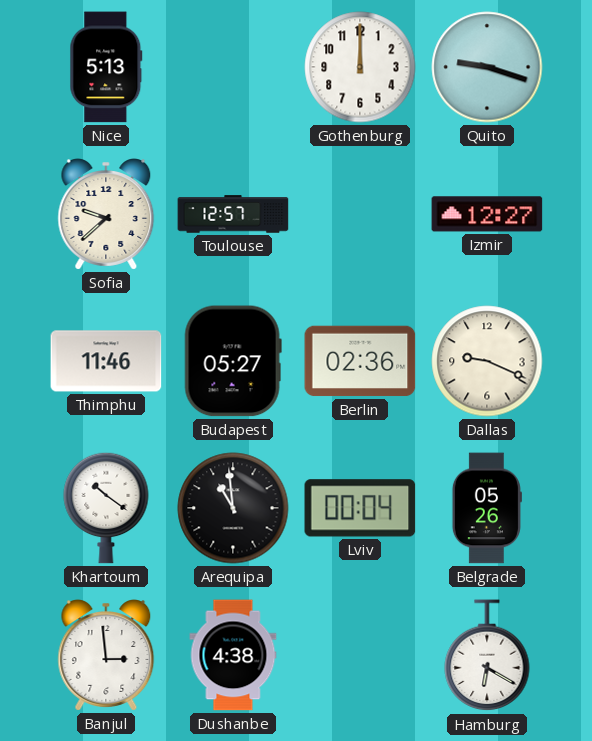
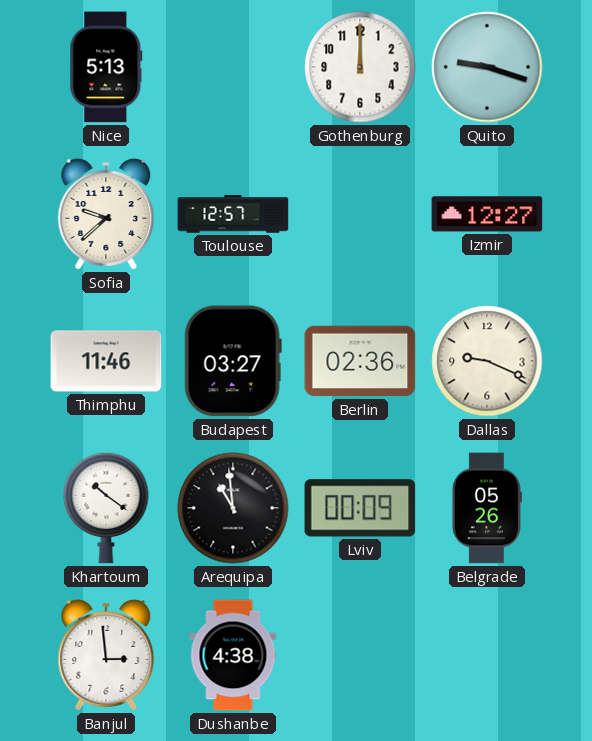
Budapest: 05:27 -> 03:27
Lviv: 00:04 -> 00:09
Hamburg: 6:20 -> none
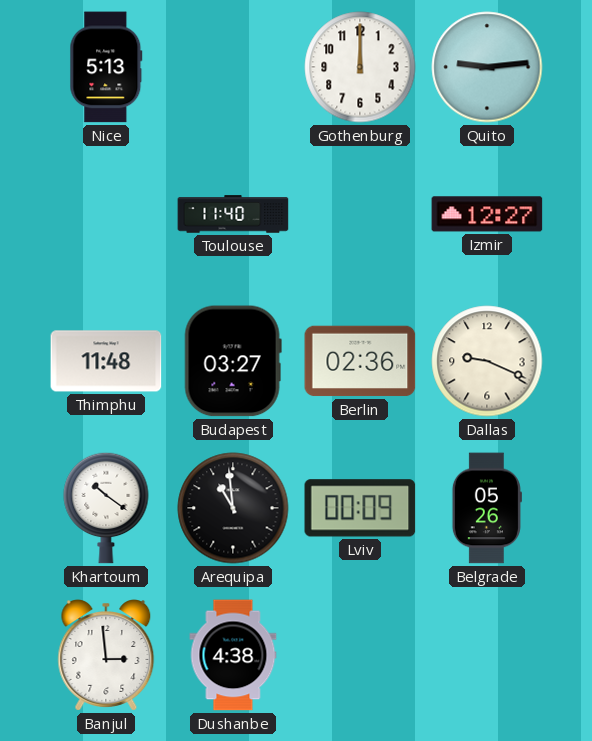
Quito: 9:18 -> 9:14
Sofia: 9:38 -> none
Toulouse: 12:57 -> 11:40
Thimphu: 11:46 -> 11:48
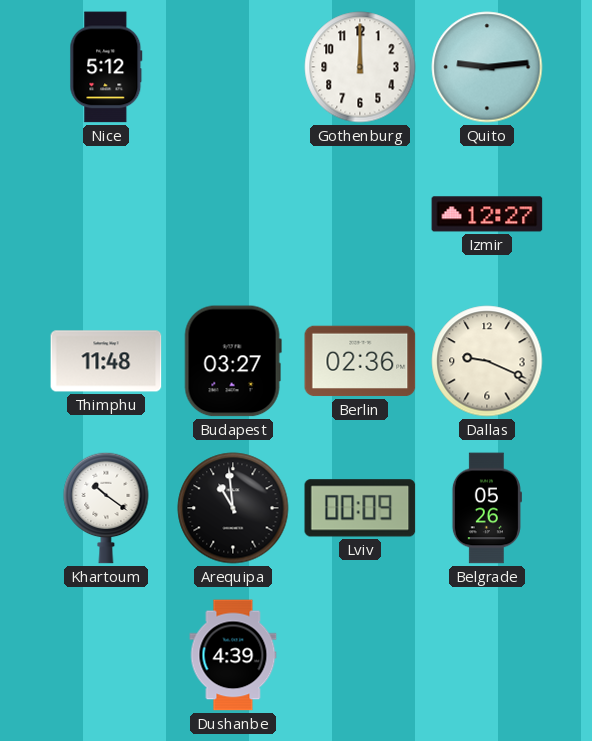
Nice: 5:13 -> 5:12
Toulouse: 11:40 -> none
Banjul: 2:59 -> none
Dushanbe: 4:38 -> 4:39
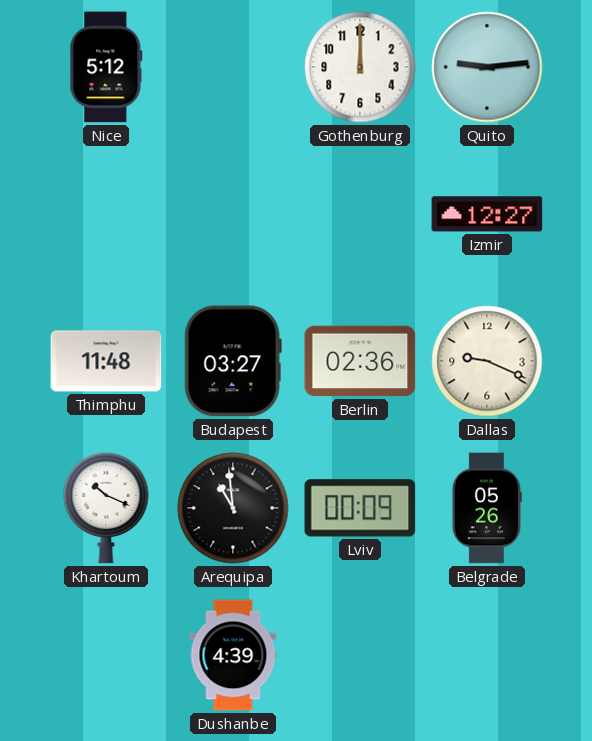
Khartoum: 10:21 -> 10:19
